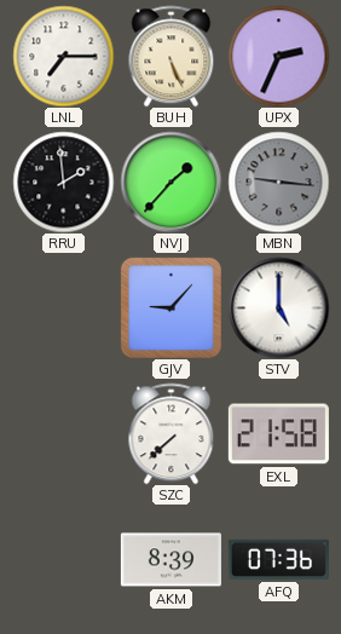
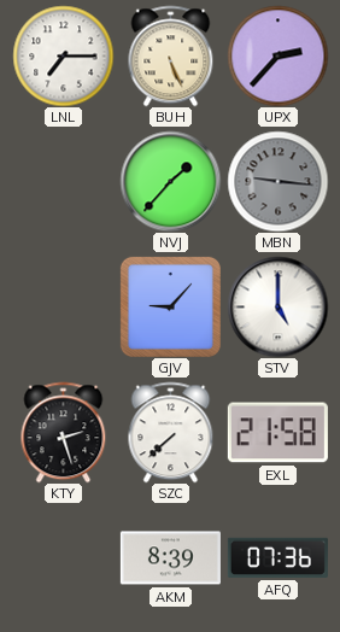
UPX: 2:34 -> 2:37
RRU: 1:59 -> none
KTY: none -> 2:27
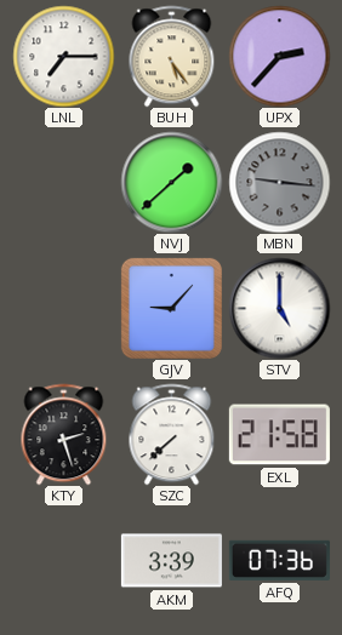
BUH: 5:26 -> 5:24
NVJ: 1:37 -> 1:38
AKM: 8:39 -> 3:39
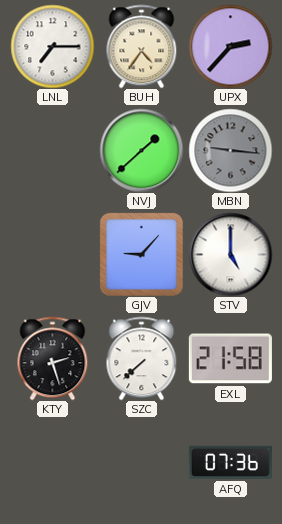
BUH: 5:24 -> 4:36
AKM: 3:39 -> none
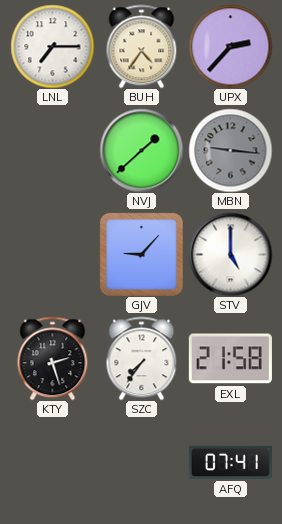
SZC: 7:38 -> 7:36
AFQ: 07:36 -> 07:41
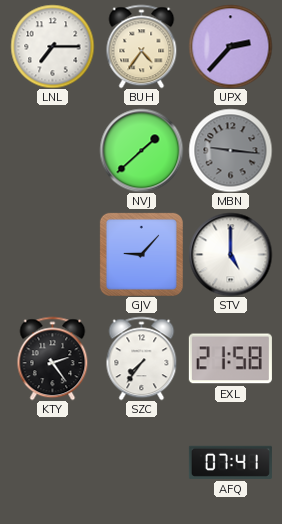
KTY: 2:27 -> 2:24
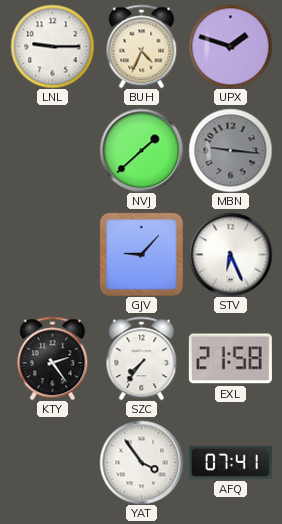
LNL: 7:15 -> 9:15
BUH: 4:36 -> 4:34
UPX: 2:37 -> 1:48
STV: 5:00 -> 6:26
YAT: none -> 3:54
